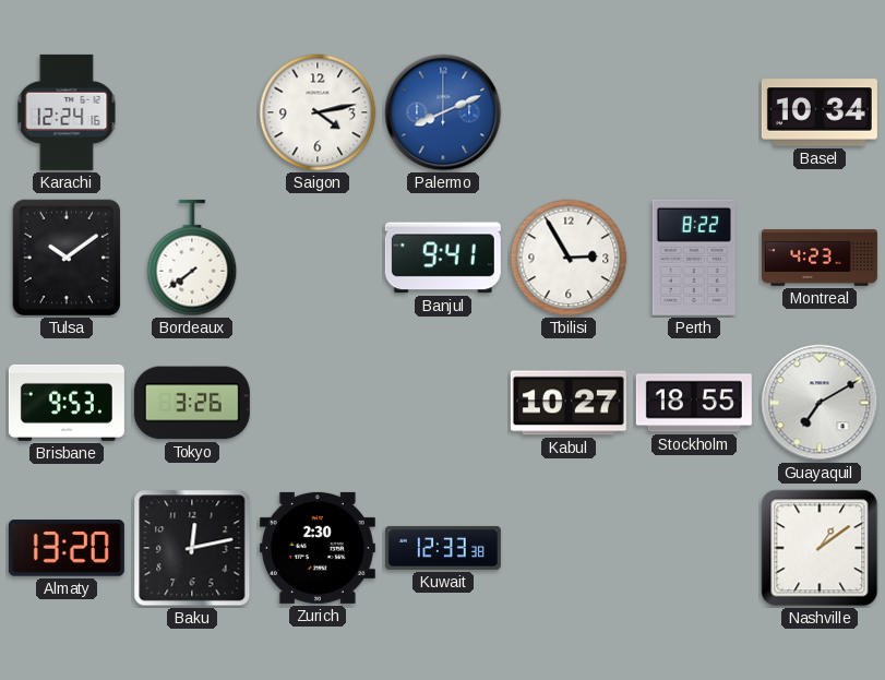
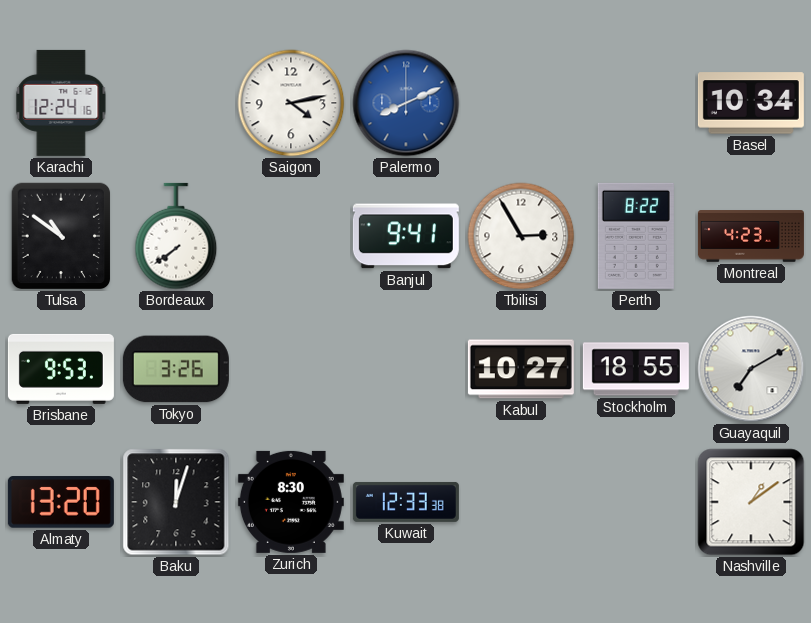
Tulsa: 10:09 -> 10:51
Baku: 12:13 -> 12:03
Zurich: 2:30 -> 8:30
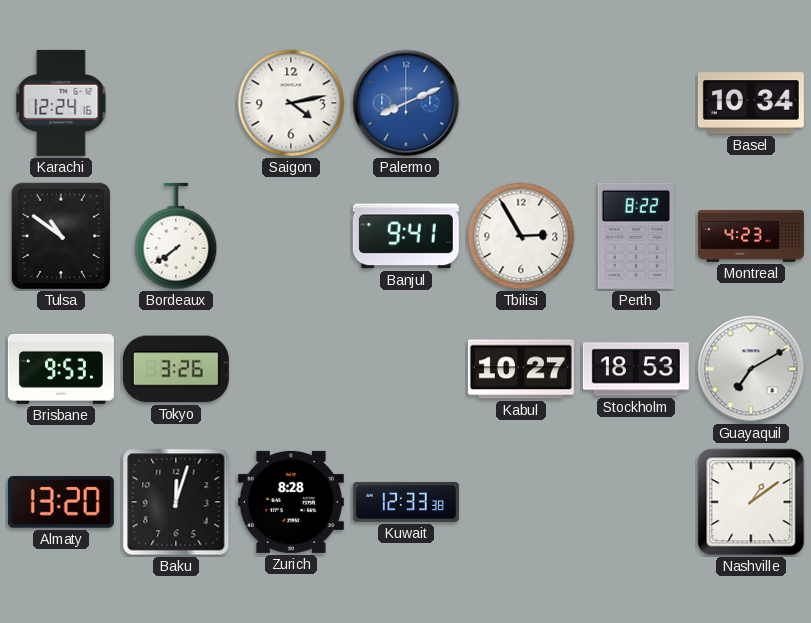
Stockholm: 18:55 -> 18:53
Zurich: 8:30 -> 8:28
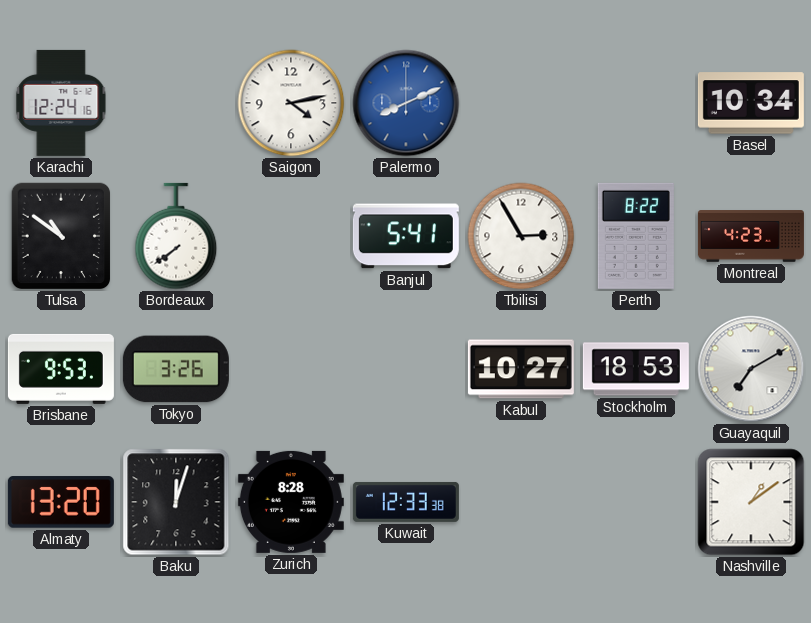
Banjul: 9:41 -> 5:41
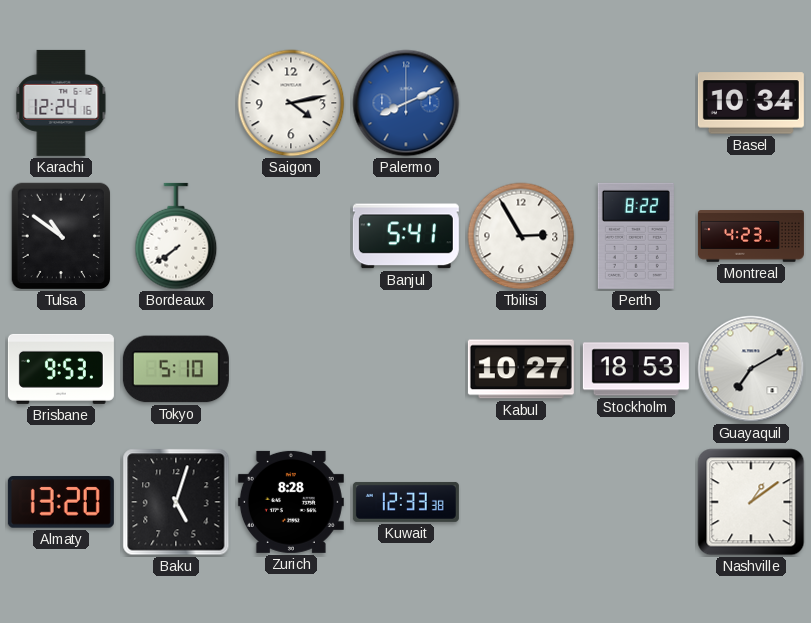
Tokyo: 3:26 -> 5:10
Baku: 12:03 -> 5:03
